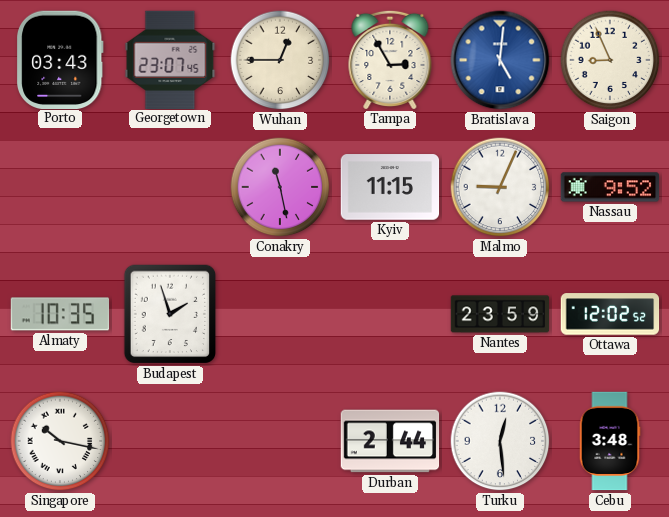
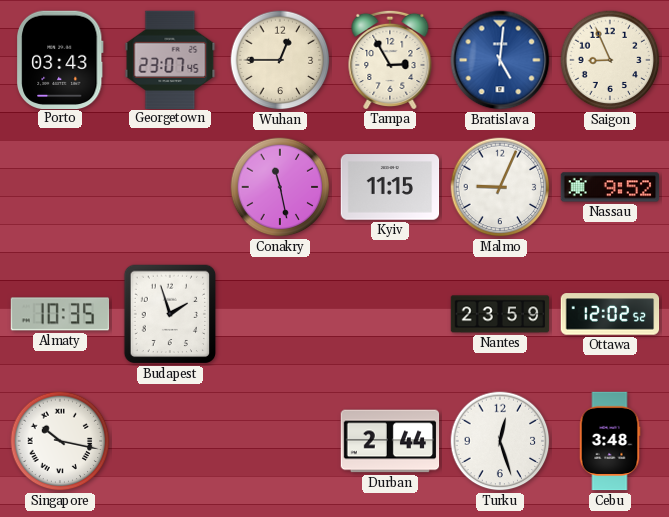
Turku: 12:29 -> 12:27
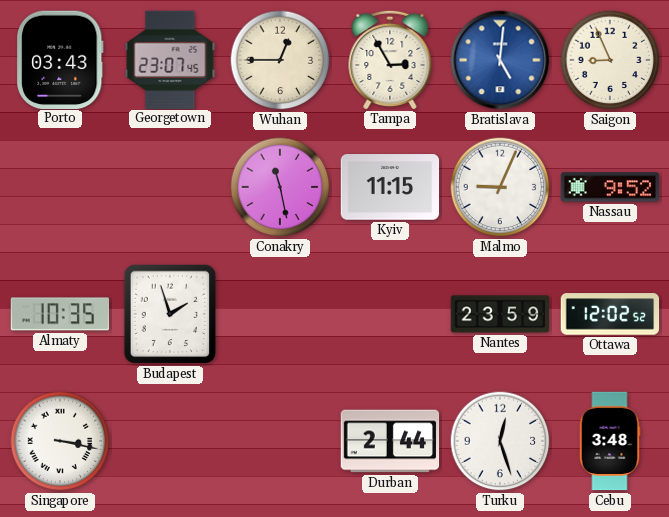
Singapore: 10:17 -> 3:17
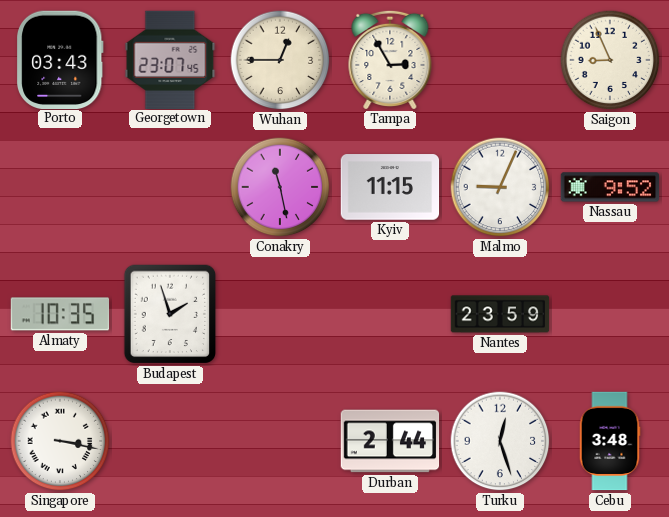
Bratislava: 5:01 -> none
Ottawa: 12:02 -> none
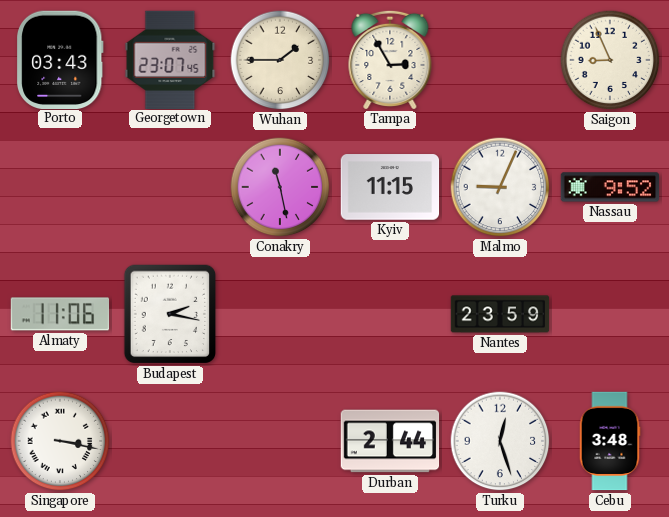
Wuhan: 12:45 -> 1:45
Almaty: 10:35 -> 11:06
Budapest: 1:57 -> 2:17
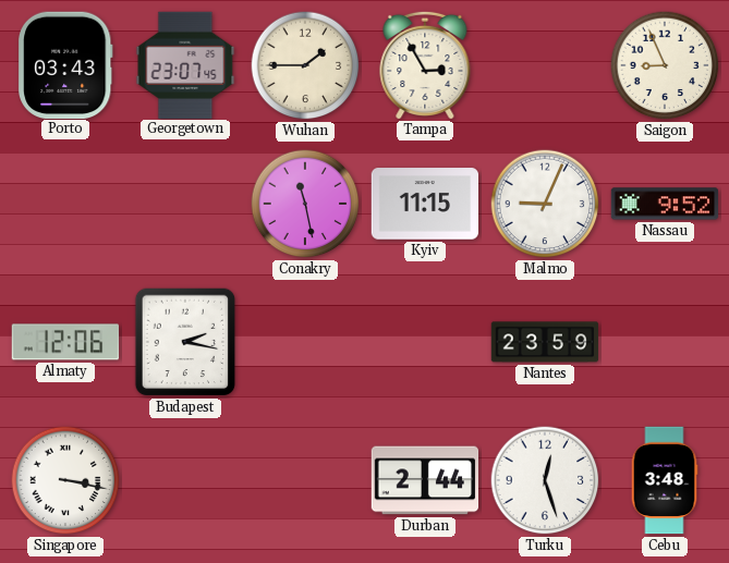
Almaty: 11:06 -> 12:06
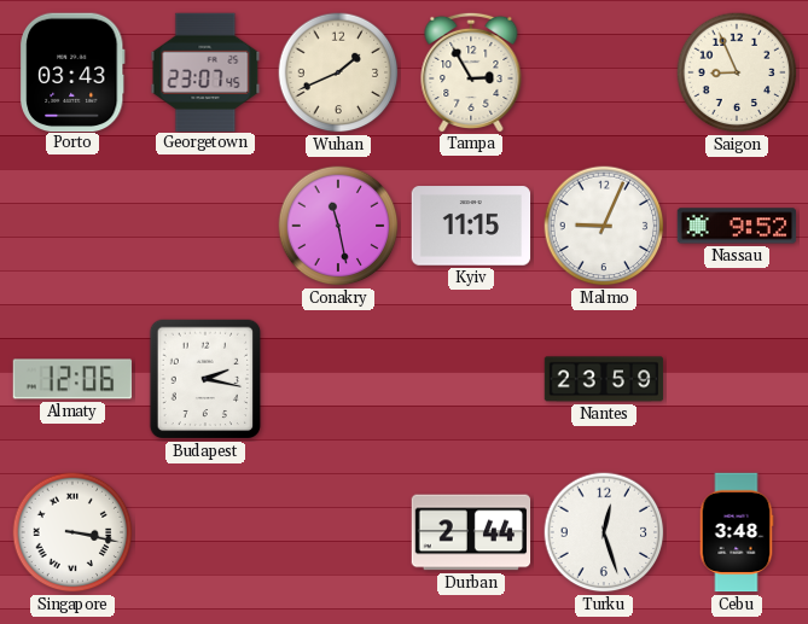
Wuhan: 1:45 -> 1:41
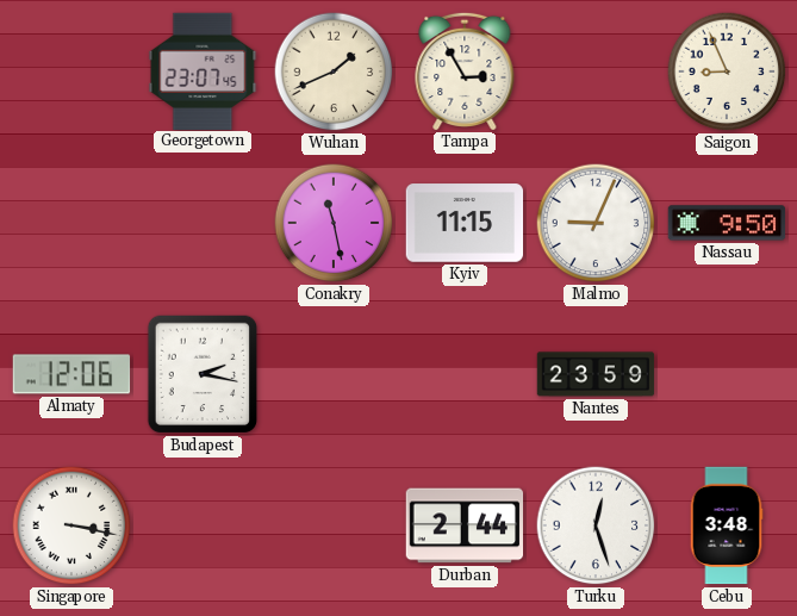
Porto: 03:43 -> none
Nassau: 9:52 -> 9:50
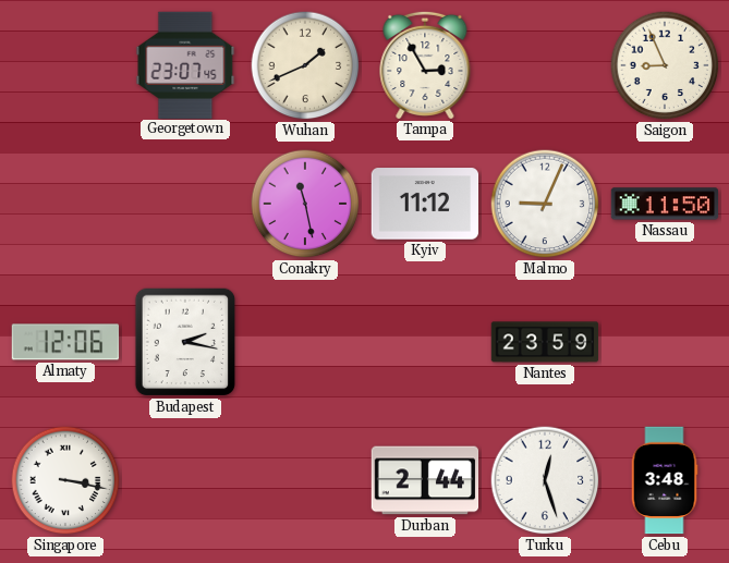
Kyiv: 11:15 -> 11:12
Nassau: 9:50 -> 11:50
